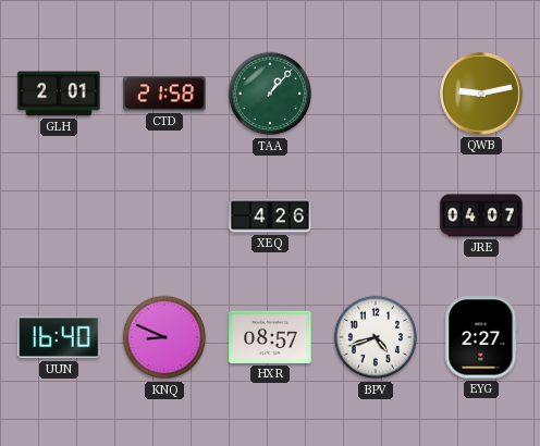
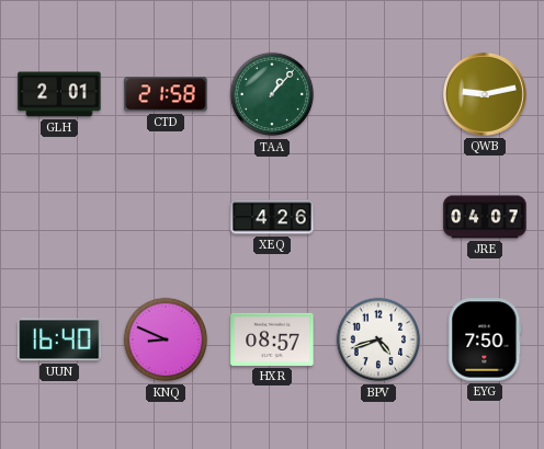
EYG: 2:27 -> 7:50
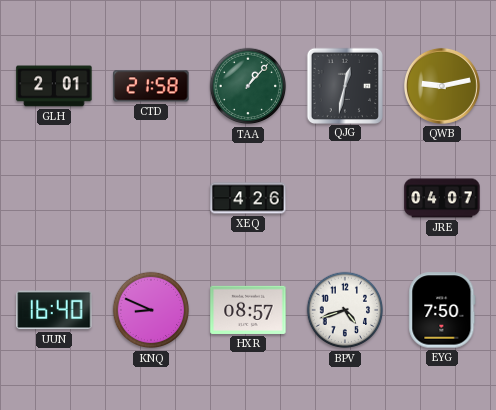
QJG: none -> 12:32
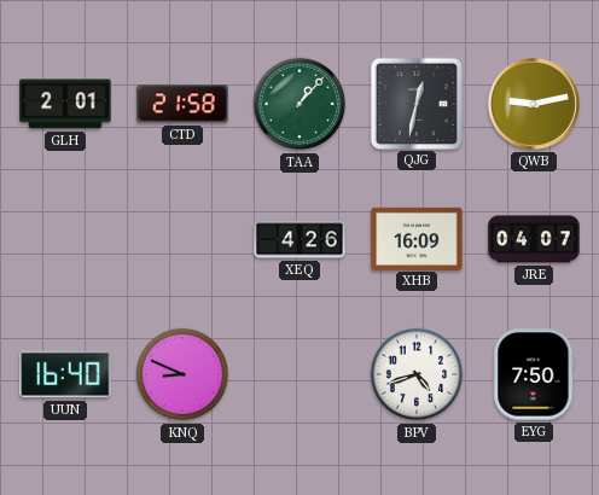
XHB: none -> 16:09
HXR: 08:57 -> none
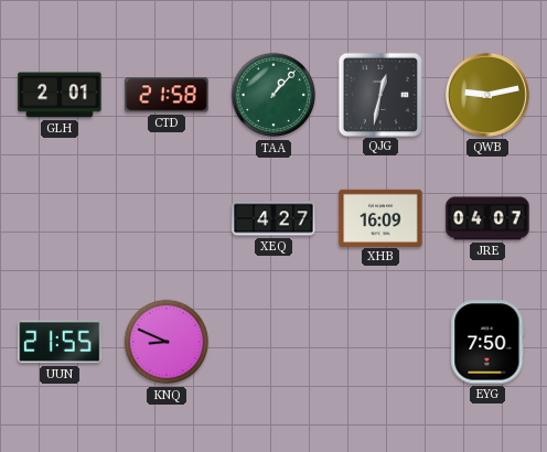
XEQ: 4:26 -> 4:27
UUN: 16:40 -> 21:55
BPV: 4:42 -> none
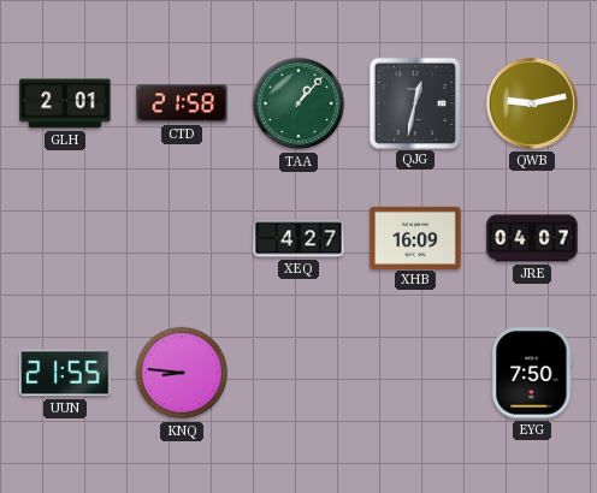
KNQ: 8:49 -> 8:46
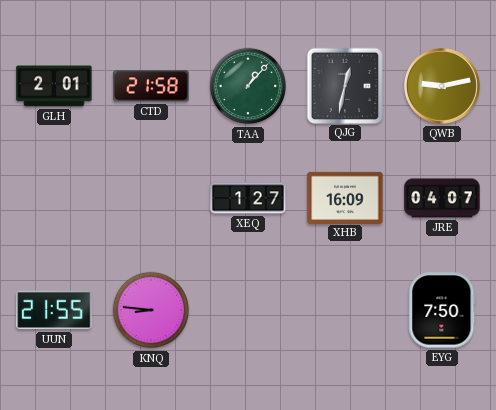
XEQ: 4:27 -> 1:27
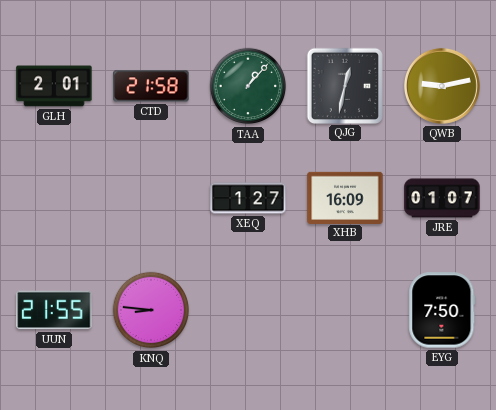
JRE: 04:07 -> 01:07
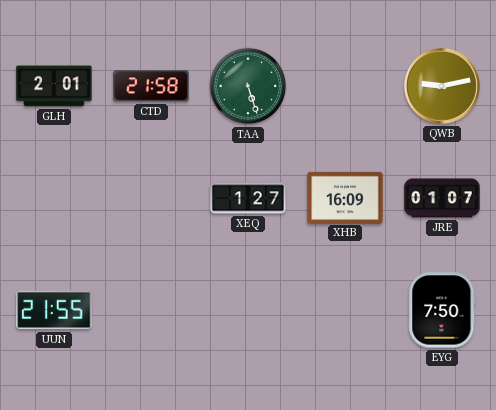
TAA: 1:07 -> 5:27
QJG: 12:32 -> none
KNQ: 8:46 -> none
